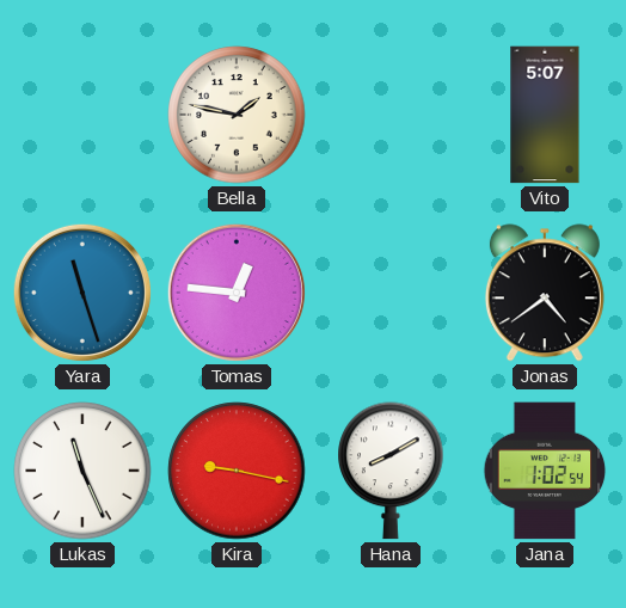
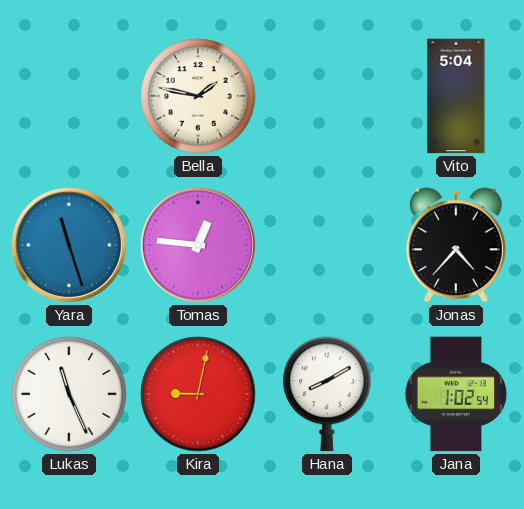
Vito: 5:07 -> 5:04
Jonas: 4:39 -> 4:37
Kira: 9:17 -> 9:02
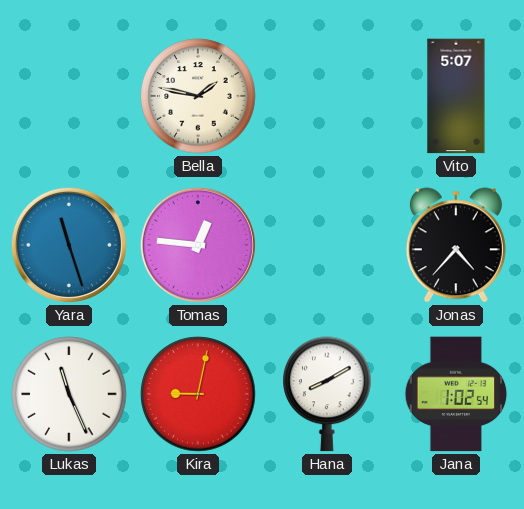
Vito: 5:04 -> 5:07
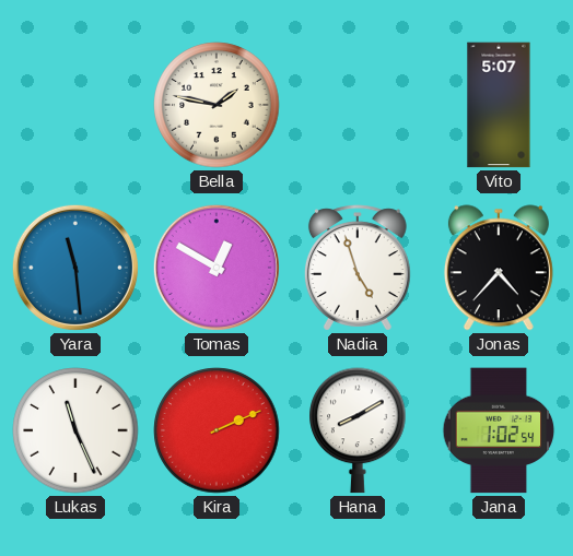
Yara: 11:27 -> 11:29
Tomas: 12:46 -> 12:50
Nadia: none -> 4:57
Kira: 9:02 -> 2:11
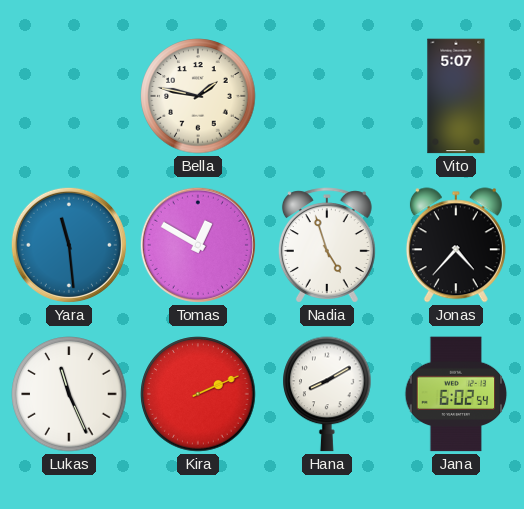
Jana: 1:02 -> 6:02
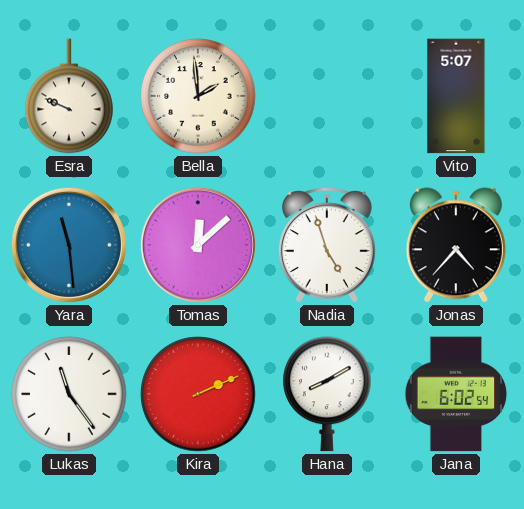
Esra: none -> 9:49
Bella: 1:47 -> 1:59
Tomas: 12:50 -> 12:08
Lukas: 11:26 -> 11:24
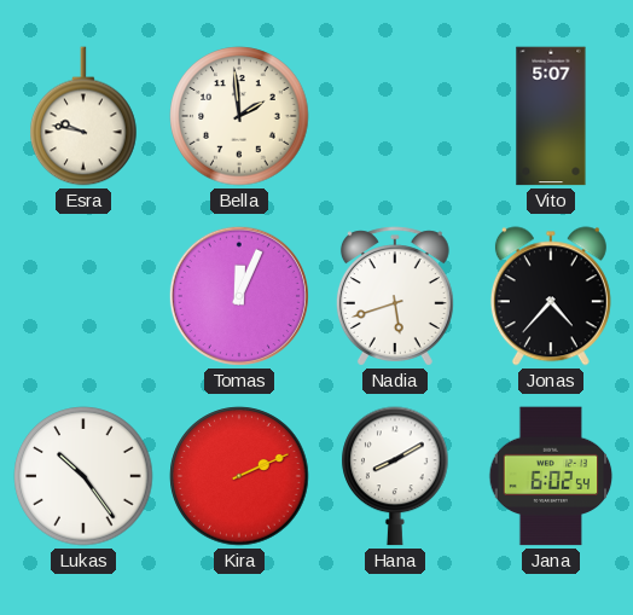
Esra: 9:49 -> 9:47
Yara: 11:29 -> none
Tomas: 12:08 -> 12:04
Nadia: 4:57 -> 5:42
Lukas: 11:24 -> 10:24
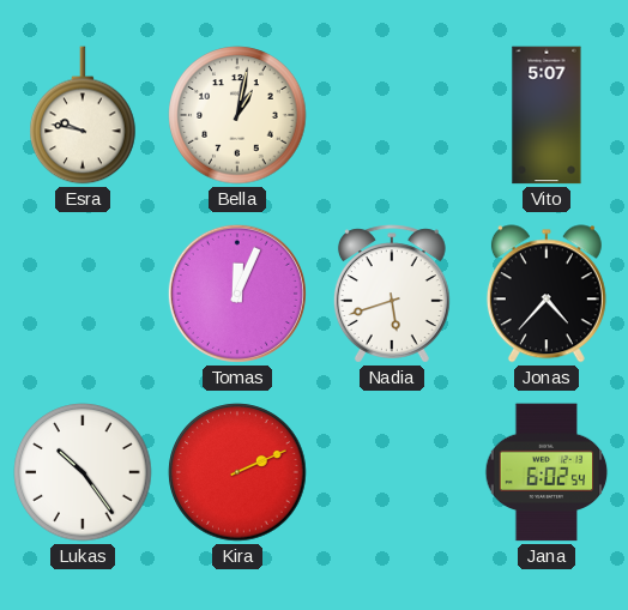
Bella: 1:59 -> 1:02
Hana: 8:10 -> none
